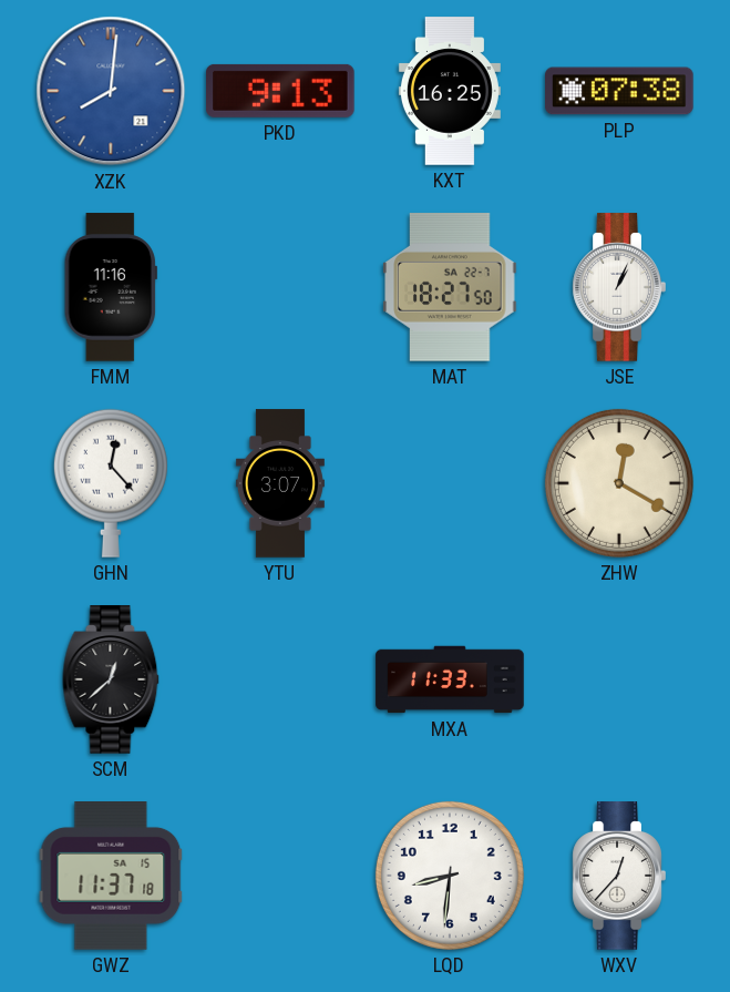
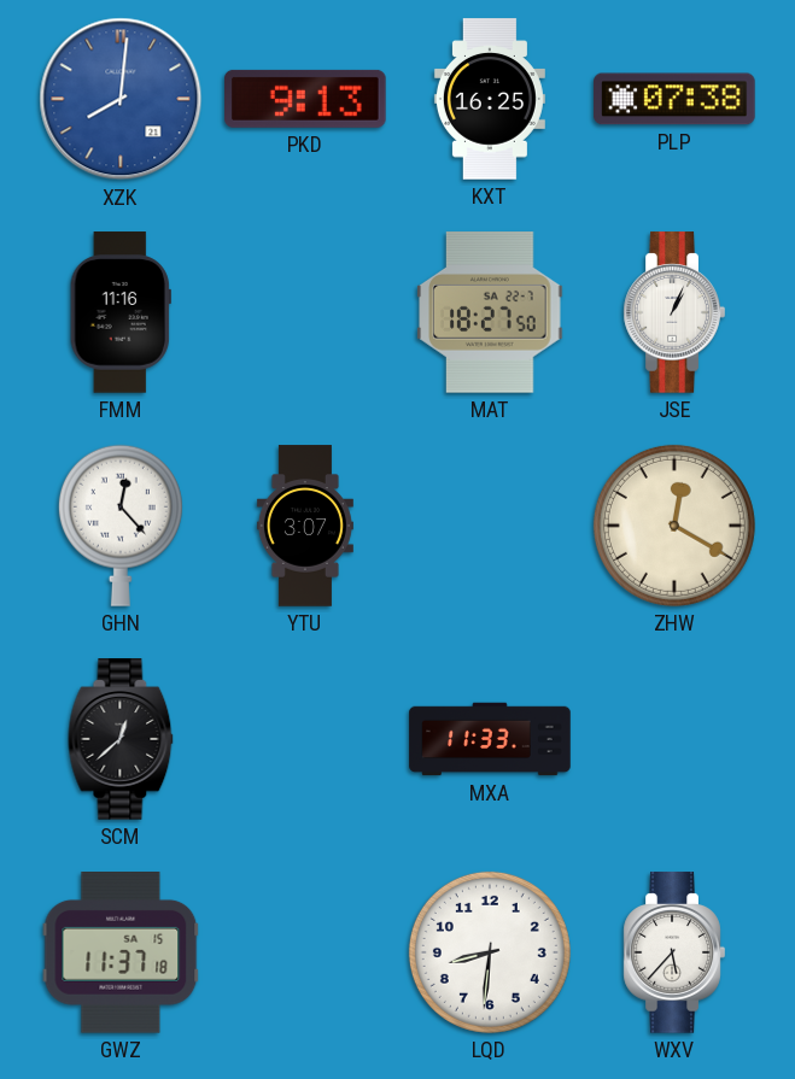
WXV: 12:37 -> 5:37
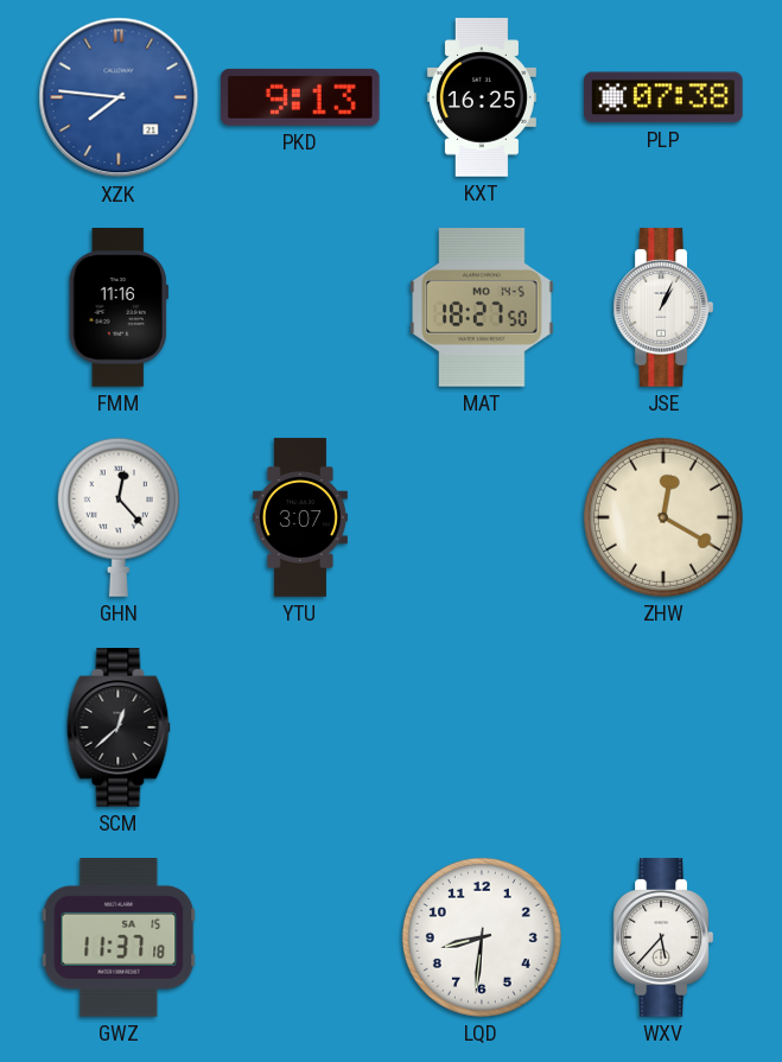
XZK: 8:01 -> 7:46
MAT date: SA 22-7 -> MO 14-5
MXA: 11:33 -> none
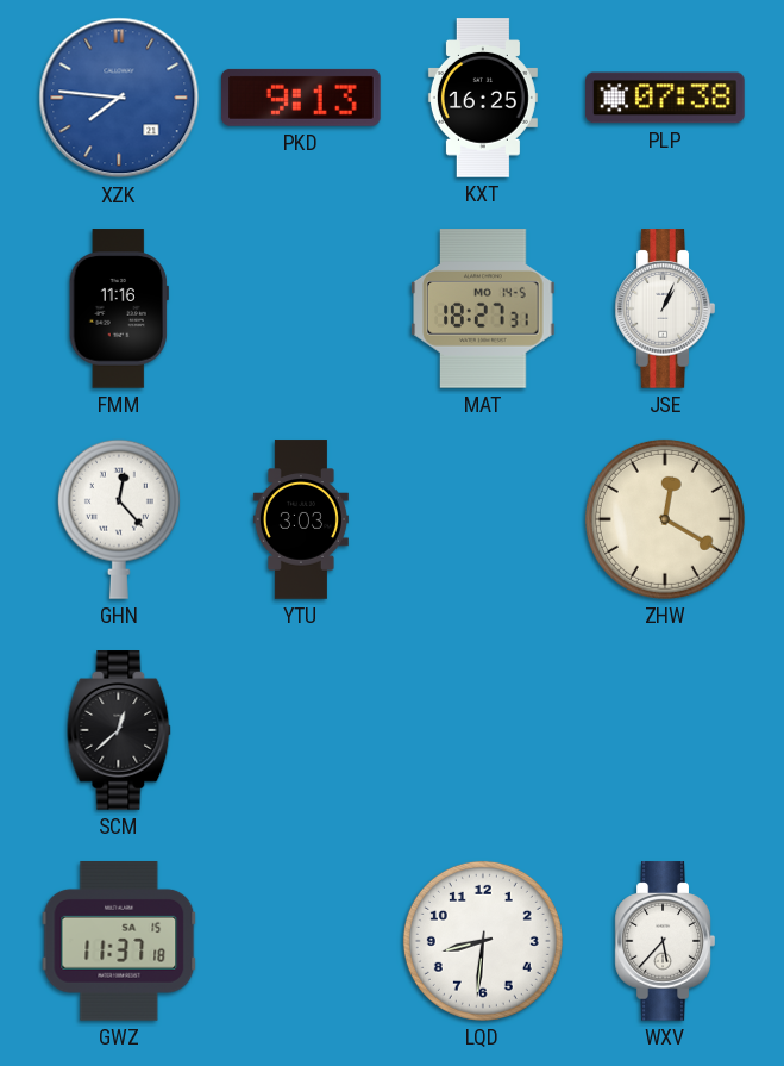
MAT: 18:27:50 -> 18:27:31
YTU: 3:07 -> 3:03
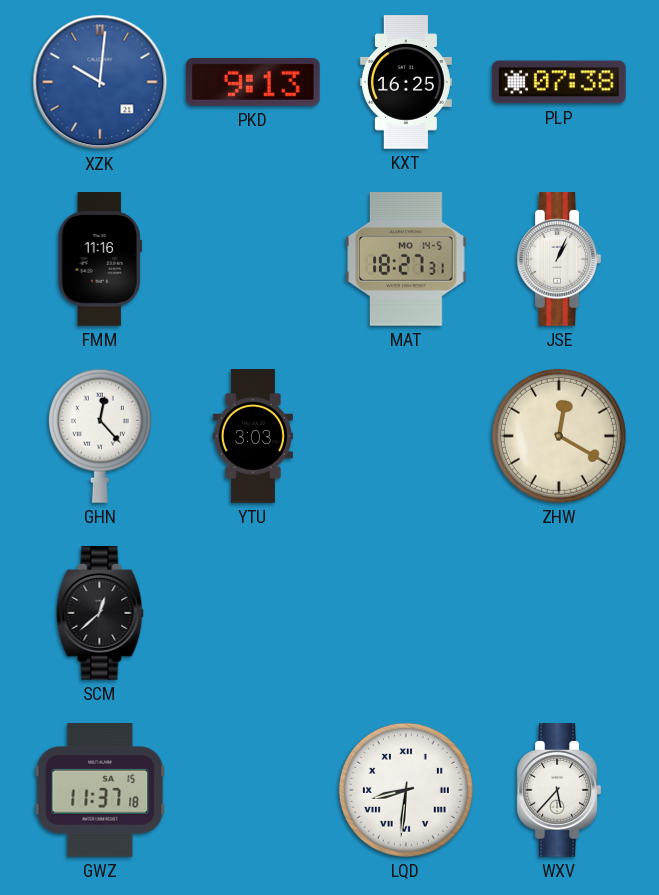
XZK: 7:46 -> 10:01
LQD numerals: Arabic -> Roman
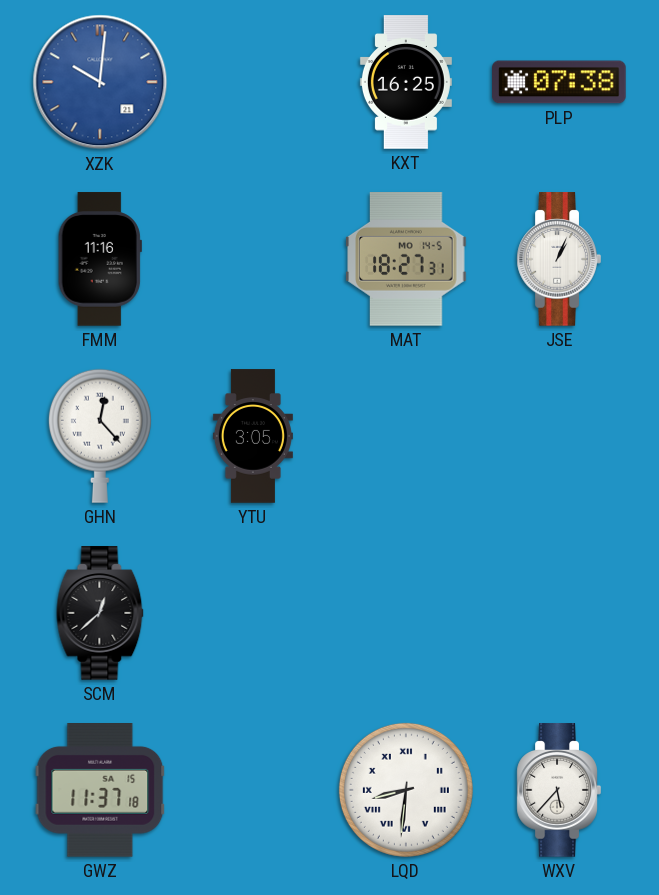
PKD: 9:13 -> none
YTU: 3:03 -> 3:05
ZHW: 12:20 -> none
